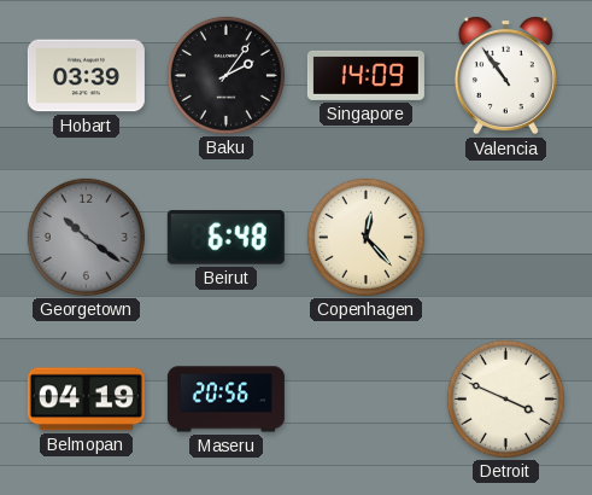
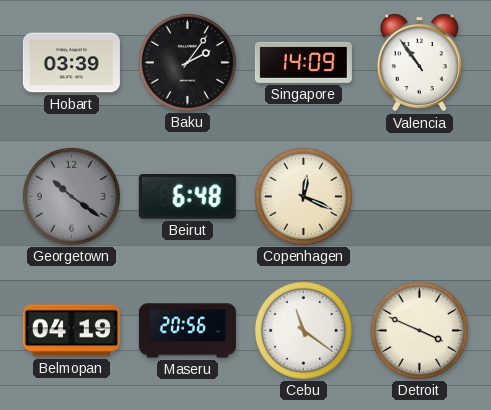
Copenhagen: 12:23 -> 12:19
Cebu: none -> 11:21
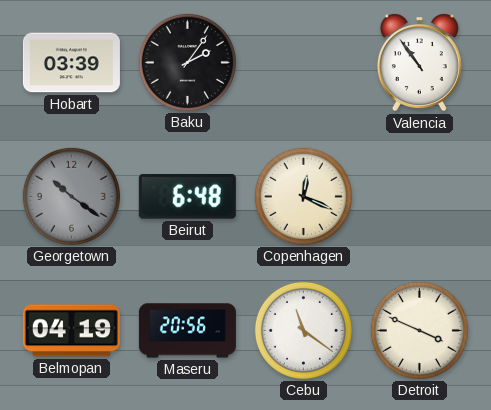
Singapore: 14:09 -> none
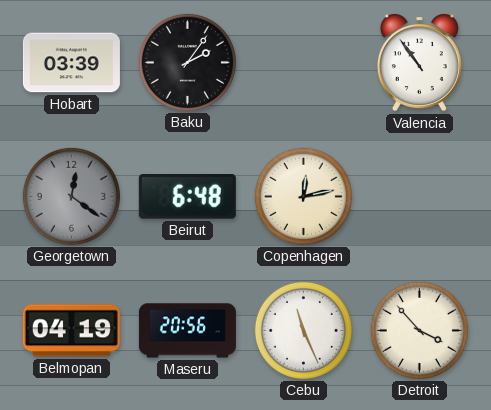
Georgetown: 10:21 -> 12:21
Copenhagen: 12:19 -> 12:13
Cebu: 11:21 -> 11:26
Detroit: 3:49 -> 3:53
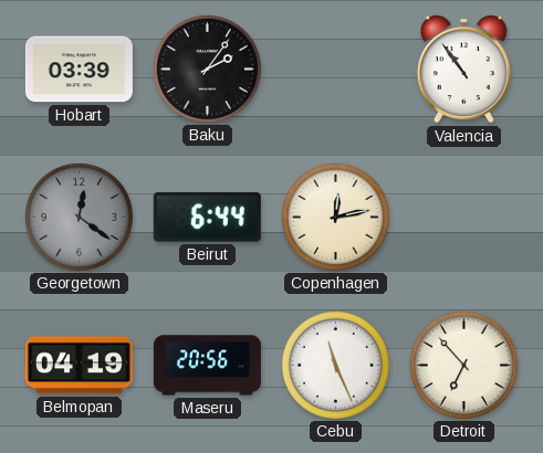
Beirut: 6:48 -> 6:44
Detroit: 3:53 -> 6:53
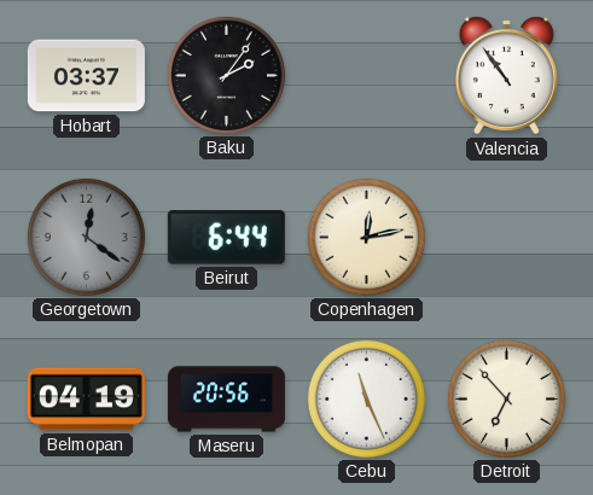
Hobart: 03:39 -> 03:37
